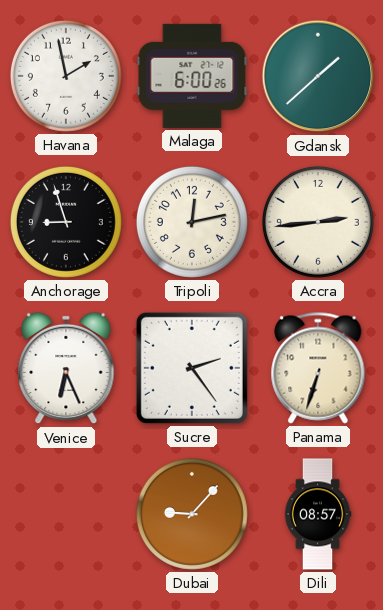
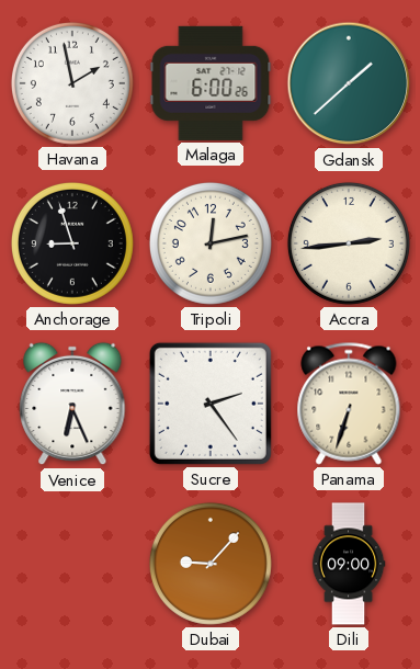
Dili: 08:57 -> 09:00
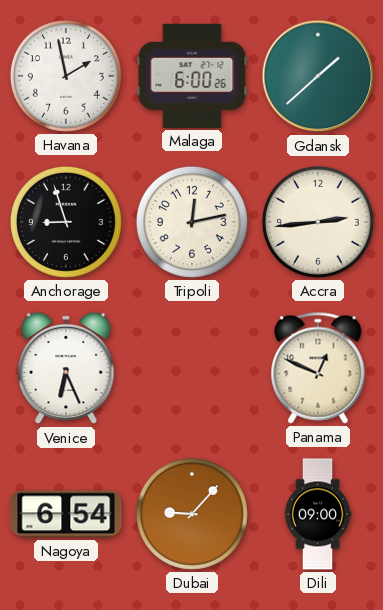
Sucre: 2:24 -> none
Panama: 6:33 -> 12:49
Nagoya: none -> 6:54
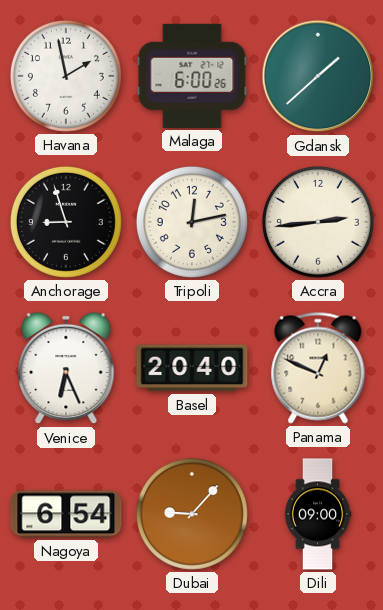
Basel: none -> 20:40
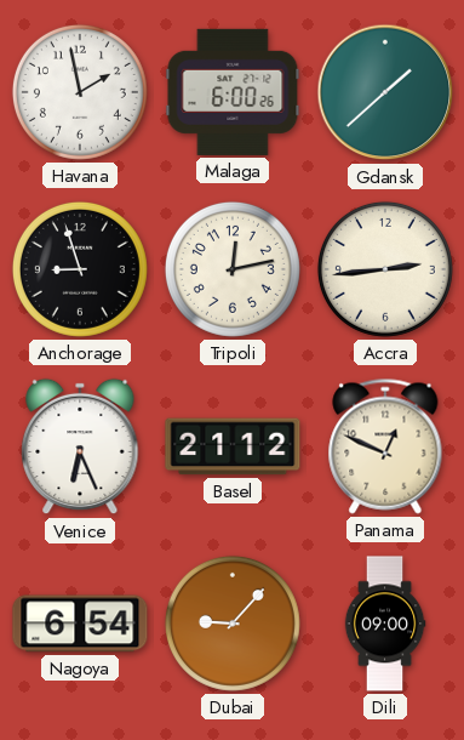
Basel: 20:40 -> 21:12
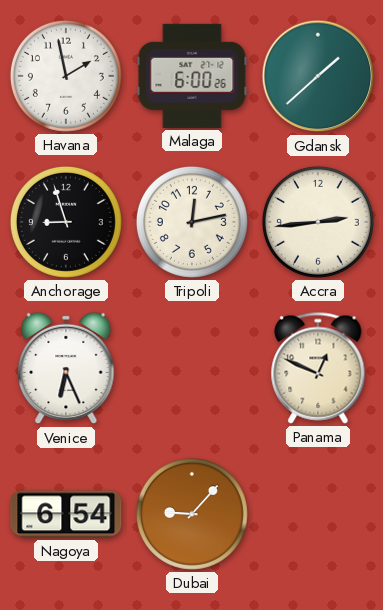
Basel: 21:12 -> none
Dili: 09:00 -> none
